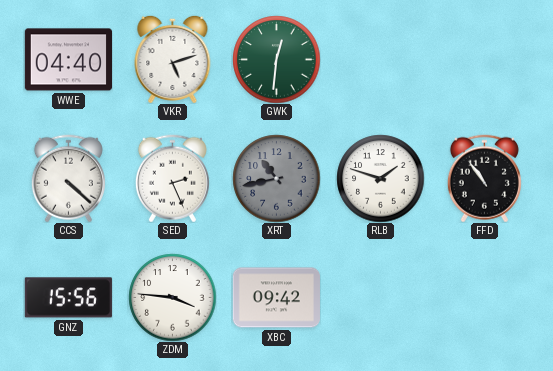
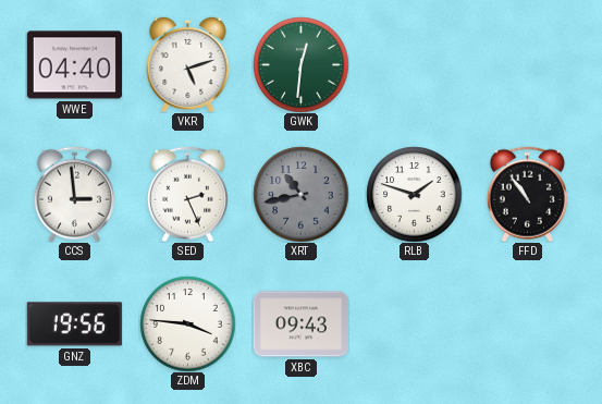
CCS: 4:22 -> 2:59
GNZ: 15:56 -> 19:56
XBC: 09:42 -> 09:43
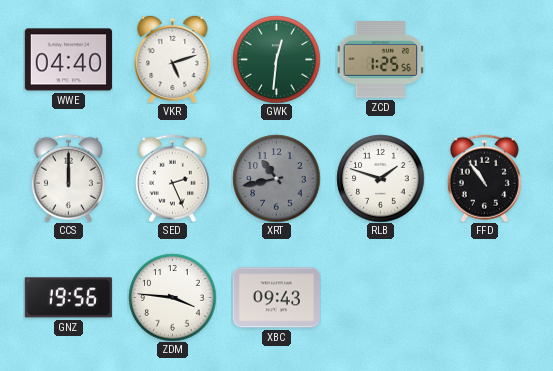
ZCD: none -> 1:25
CCS: 2:59 -> 12:00
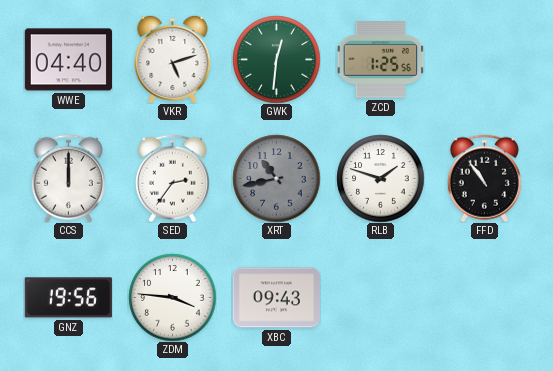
SED: 2:26 -> 2:36
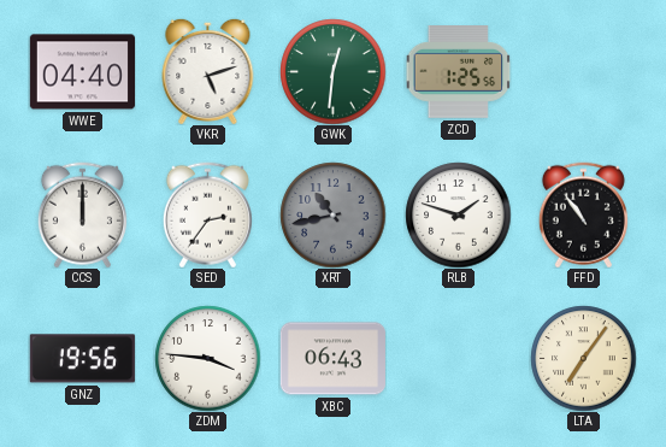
XBC: 09:43 -> 06:43
LTA: none -> 7:06
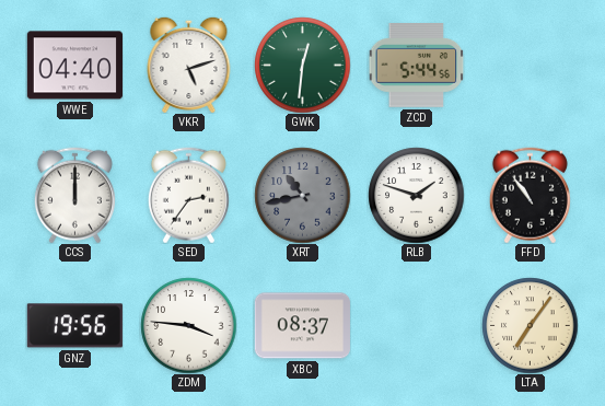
ZCD: 1:25 -> 5:44
XBC: 06:43 -> 08:37
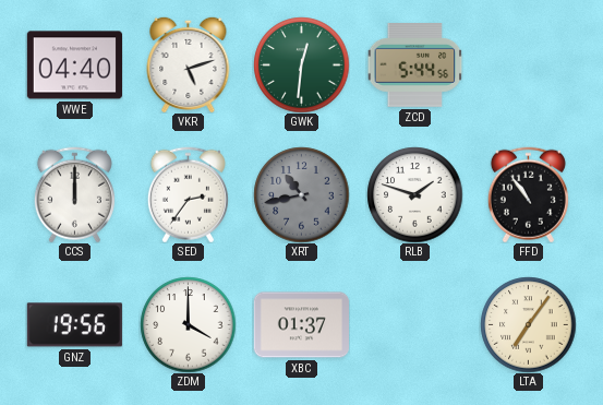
ZDM: 3:46 -> 4:00
XBC: 08:37 -> 01:37
